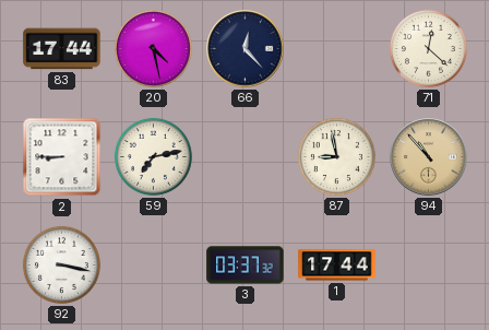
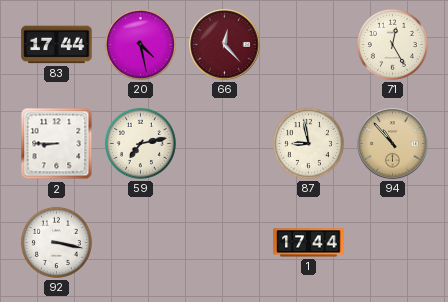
66 dial: navy -> burgundy
71: 12:22 -> 12:25
3: 03:37 -> none
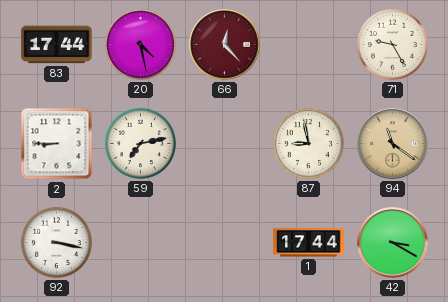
71: 12:25 -> 9:25
94: 10:53 -> 11:21
42: none -> 3:20
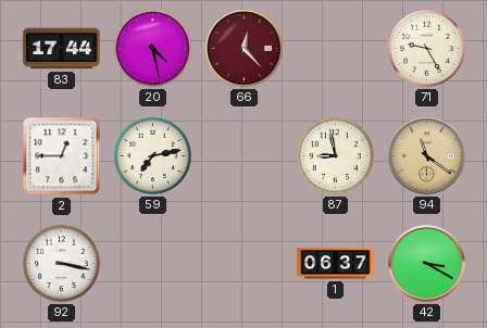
2: 8:45 -> 12:45
1: 17:44 -> 06:37
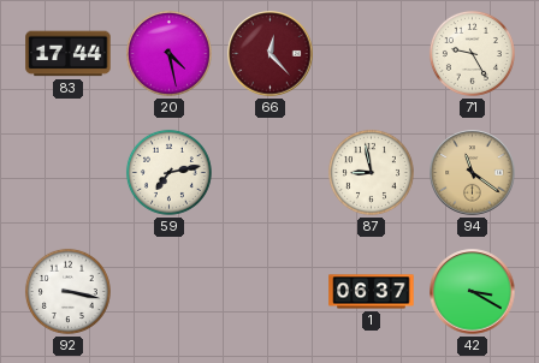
2: 12:45 -> none
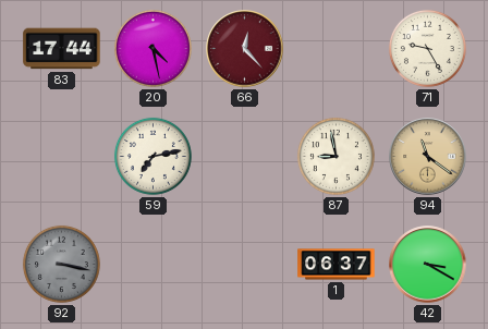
92 dial: white -> grey
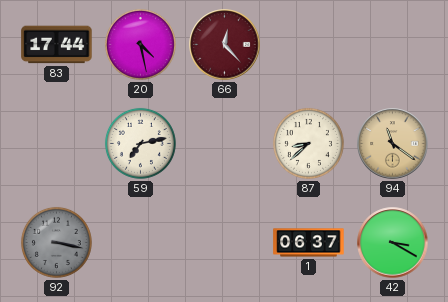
71: 9:25 -> none
87: 8:58 -> 8:38
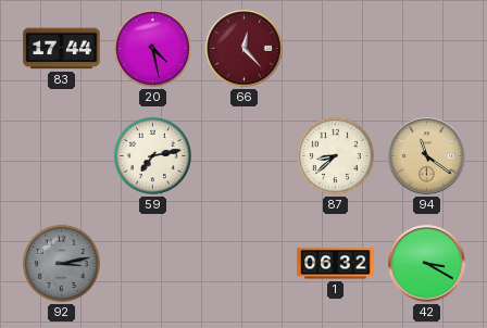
92: 3:17 -> 3:13
1: 06:37 -> 06:32
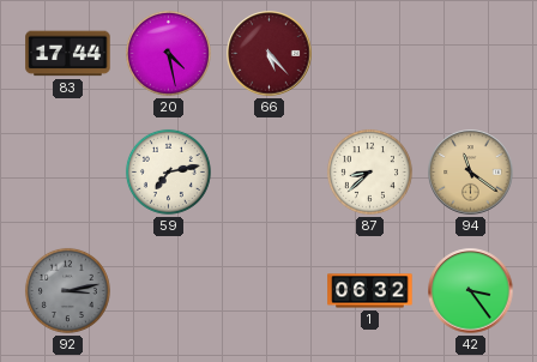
66: 12:23 -> 5:23
42: 3:20 -> 3:24
